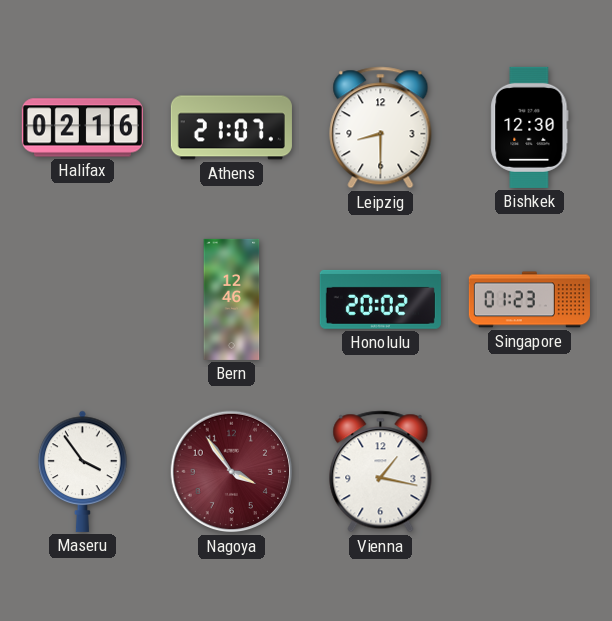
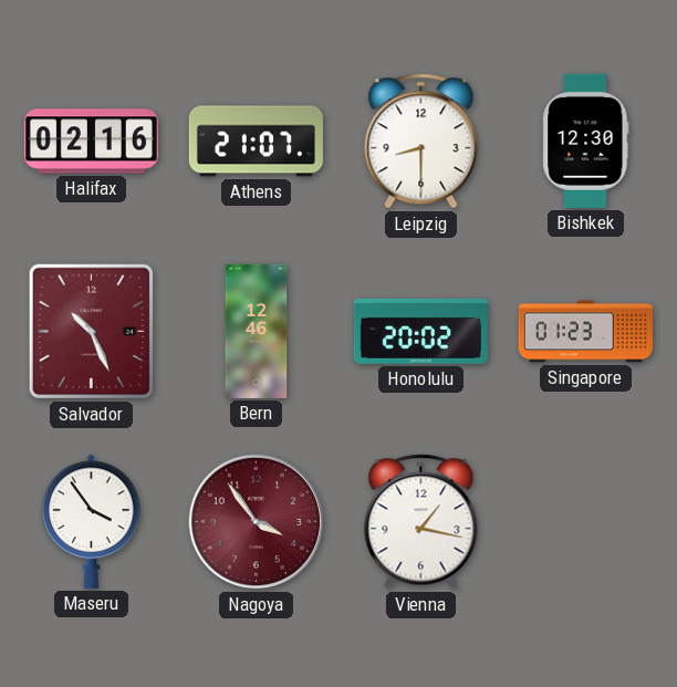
Salvador: none -> 10:26
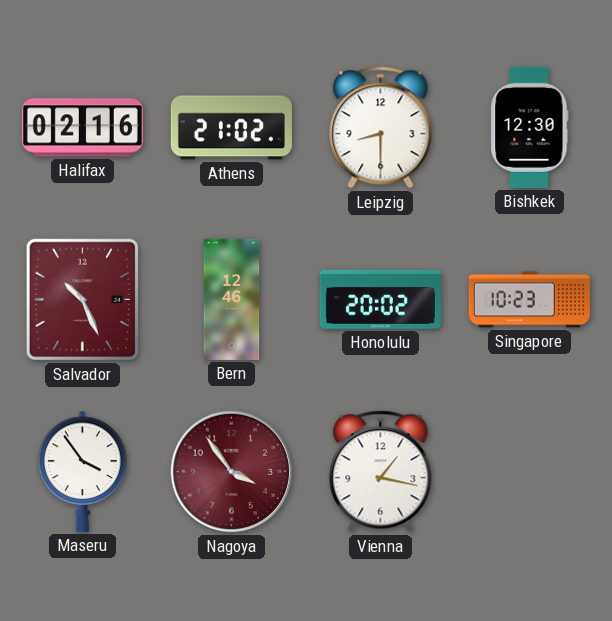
Athens: 21:07 -> 21:02
Singapore: 01:23 -> 10:23
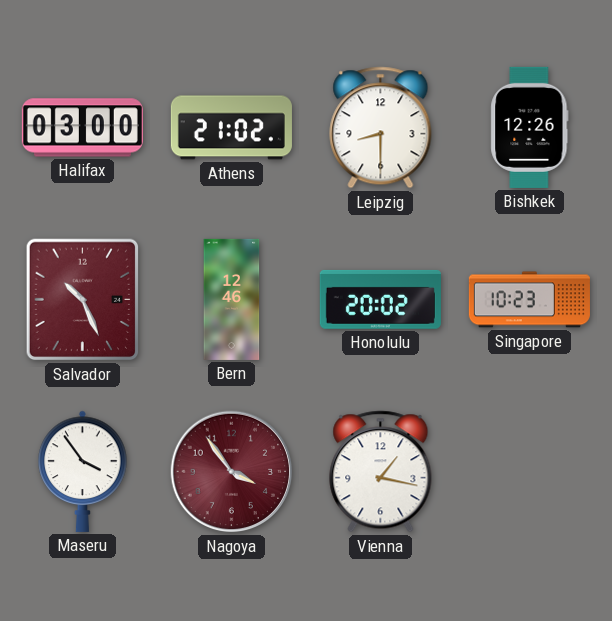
Halifax: 02:16 -> 03:00
Bishkek: 12:30 -> 12:26
